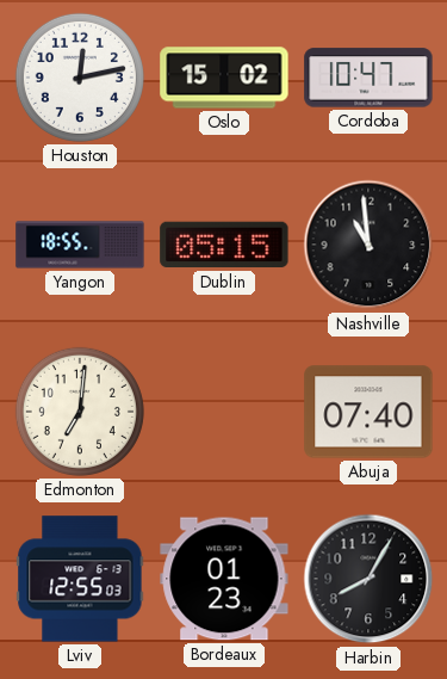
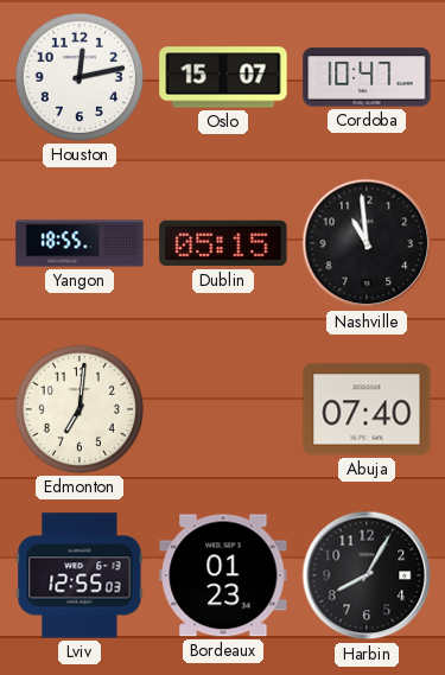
Oslo: 15:02 -> 15:07
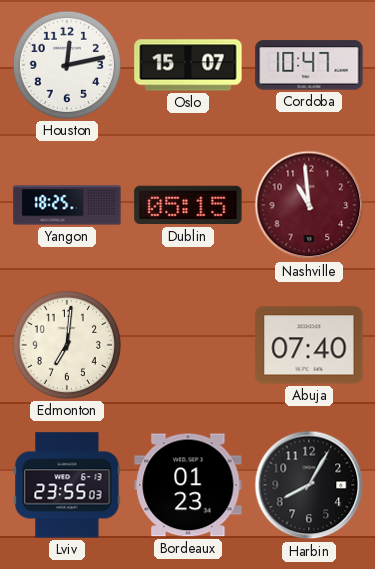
Yangon: 18:55 -> 18:25
Nashville dial: black -> burgundy
Lviv: 12:55 -> 23:55
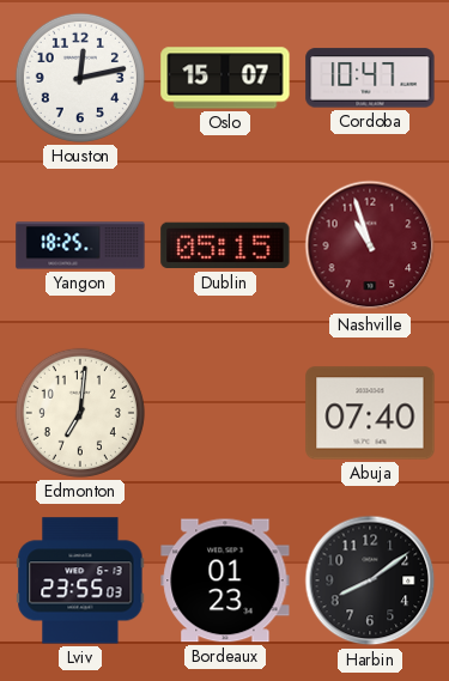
Nashville: 10:59 -> 10:57
Harbin: 8:05 -> 8:09
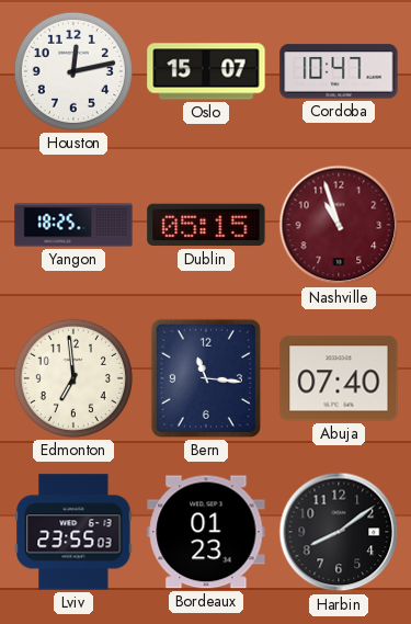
Edmonton: 7:01 -> 6:59
Bern: none -> 11:16
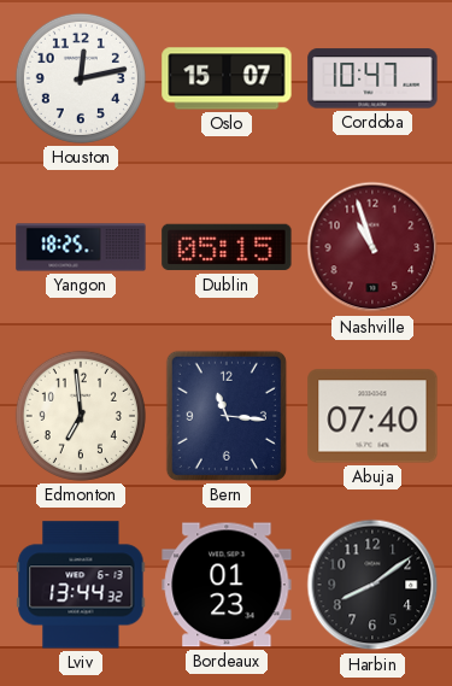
Lviv: 23:55 -> 13:44
